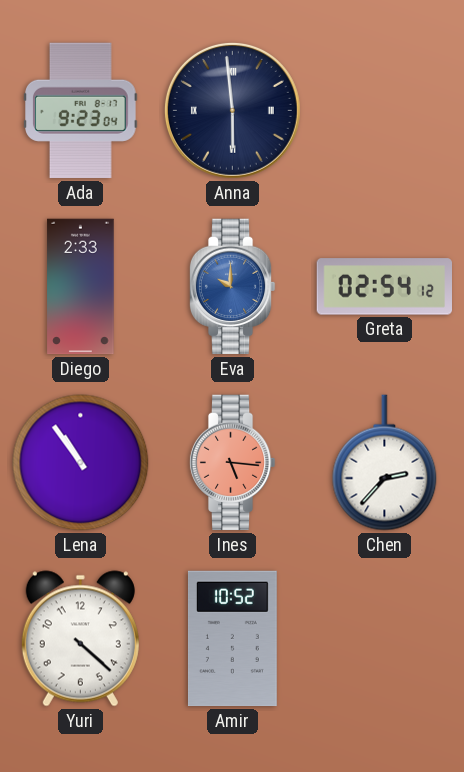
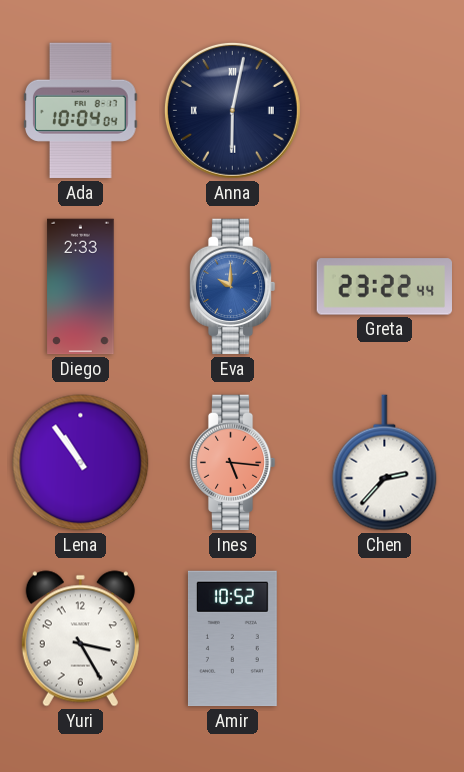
Ada: 9:23 -> 10:04
Anna: 5:59 -> 6:02
Greta: 02:54 -> 23:22
Yuri: 4:22 -> 3:25
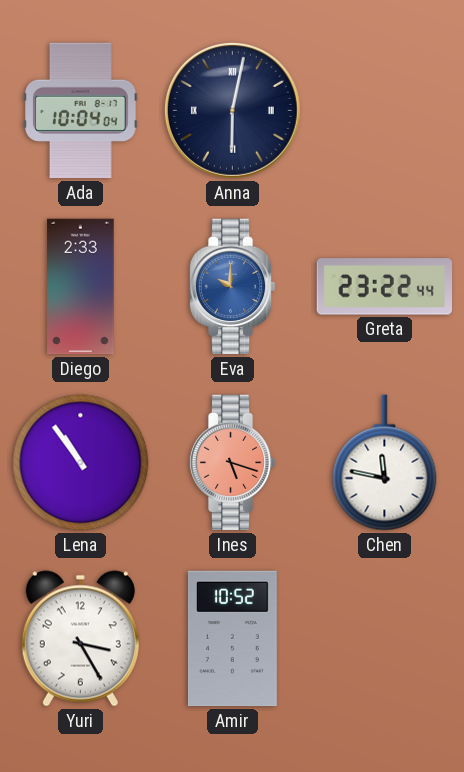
Ines: 5:16 -> 5:18
Chen: 2:37 -> 11:47
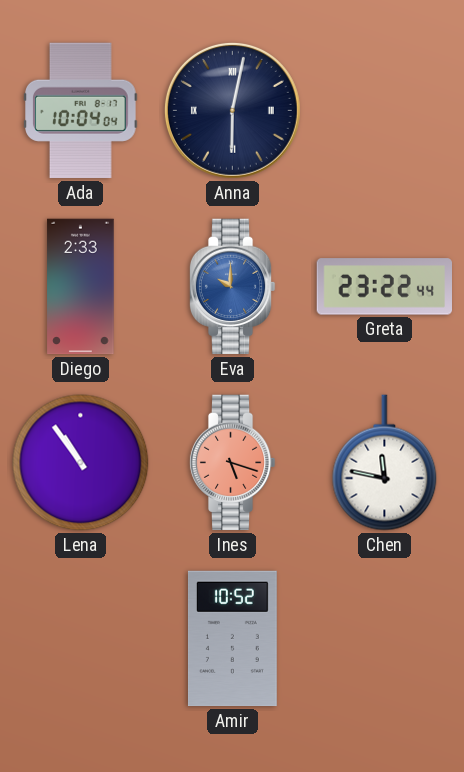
Yuri: 3:25 -> none
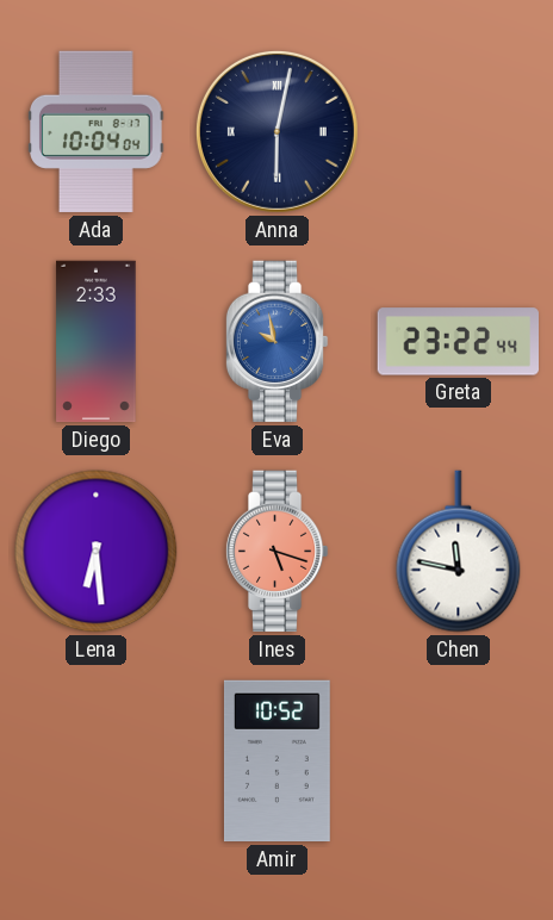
Eva: 10:00 -> 9:58
Lena: 10:54 -> 6:29
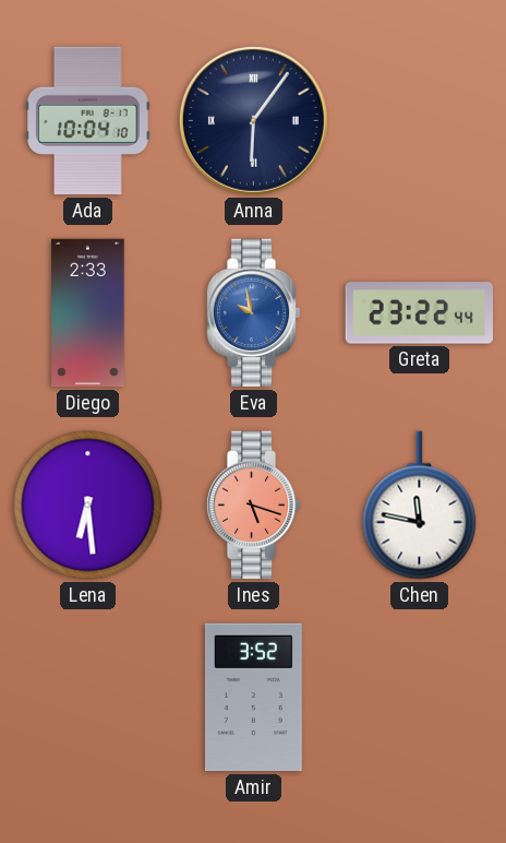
Ada: 10:04:04 -> 10:04:10
Anna: 6:02 -> 6:06
Amir: 10:52 -> 3:52
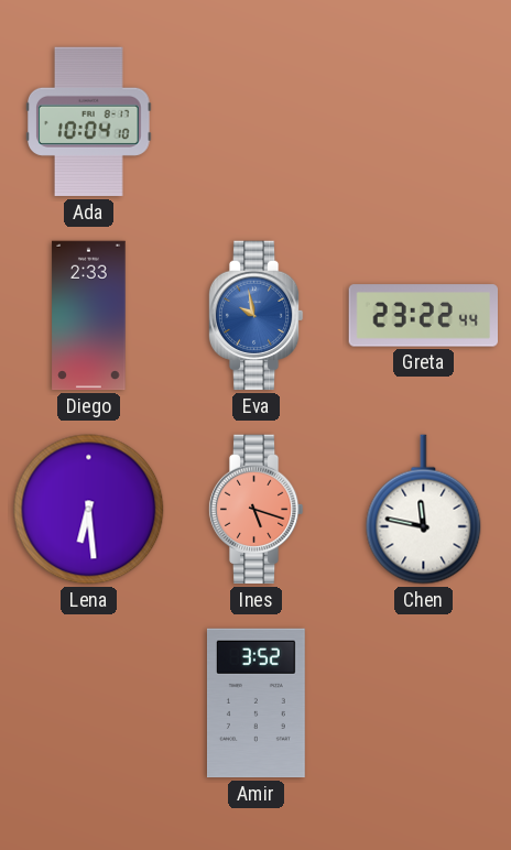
Anna: 6:06 -> none
